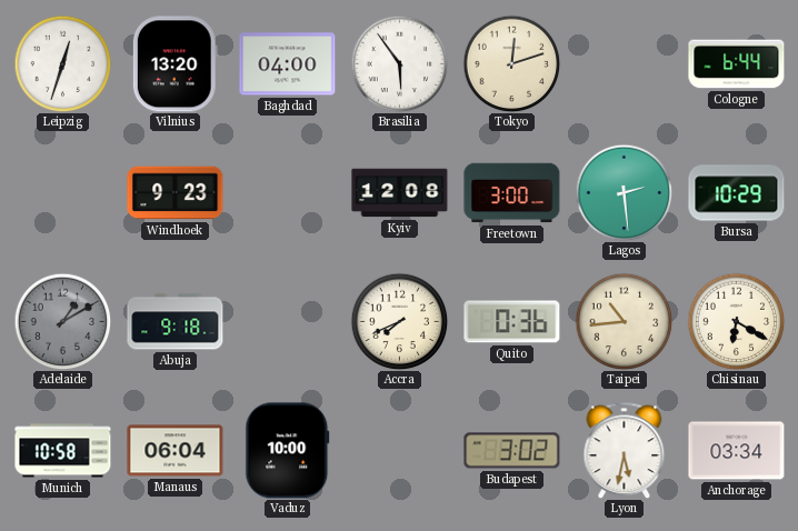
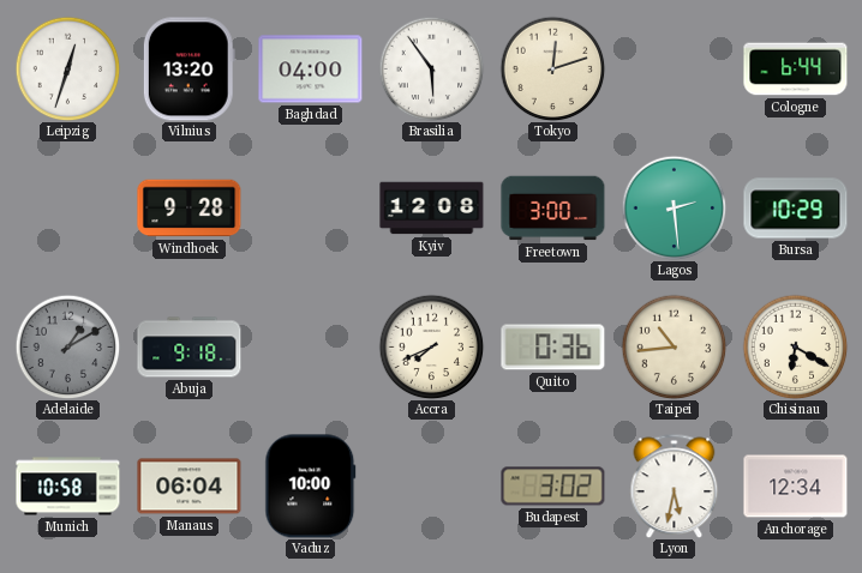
Windhoek: 9:23 -> 9:28
Anchorage: 03:34 -> 12:34
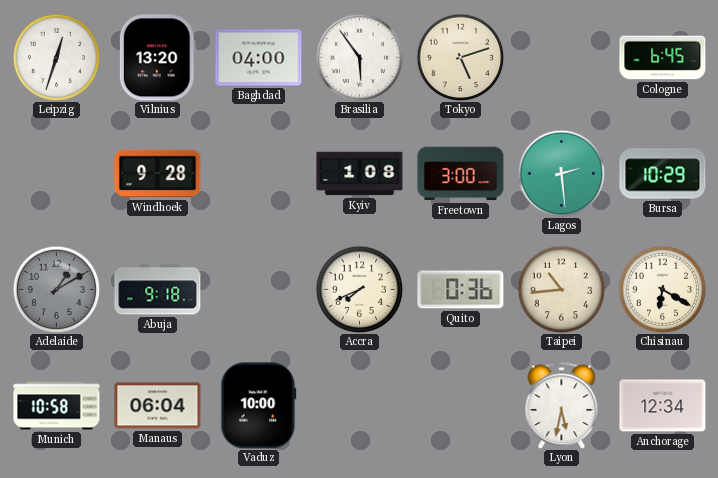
Tokyo: 12:12 -> 5:12
Cologne: 6:44 -> 6:45
Kyiv: 12:08 -> 1:08
Budapest: 3:02 -> none
